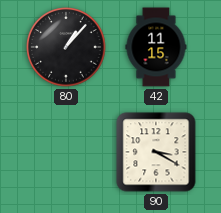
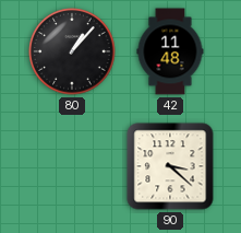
42: 11:15 -> 11:48
90: 3:20 -> 3:22
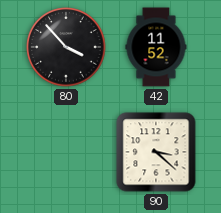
80: 1:07 -> 3:53
42: 11:48 -> 11:52
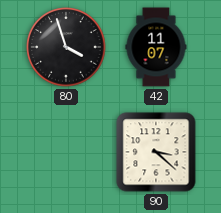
80: 3:53 -> 3:57
42: 11:52 -> 11:07
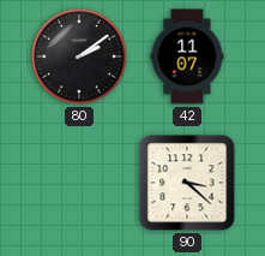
80: 3:57 -> 2:09
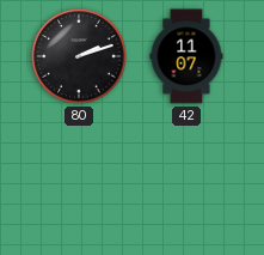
80: 2:09 -> 2:12
90: 3:22 -> none
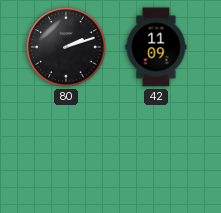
42: 11:07 -> 11:09
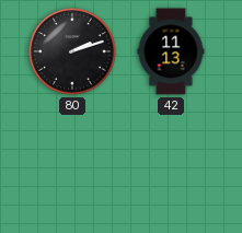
42: 11:09 -> 11:13
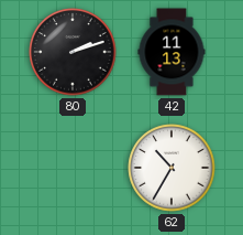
62: none -> 10:35
